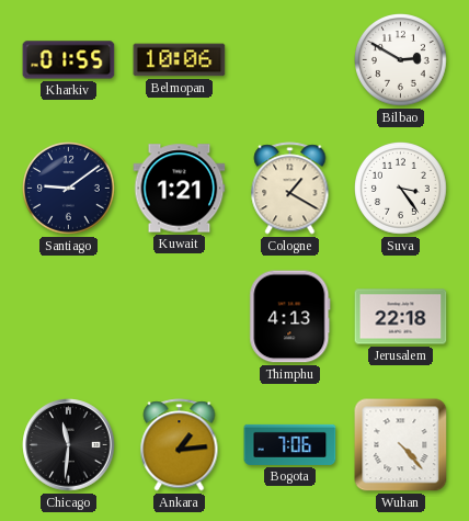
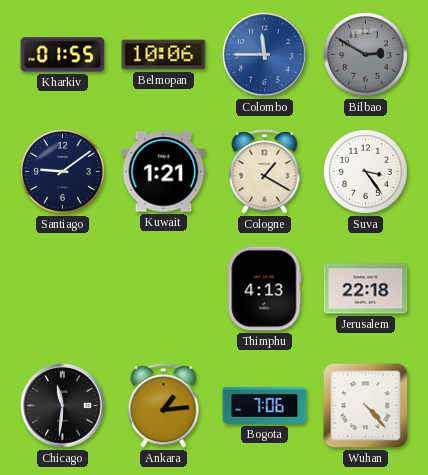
Colombo: none -> 11:45
Bilbao dial: white -> grey
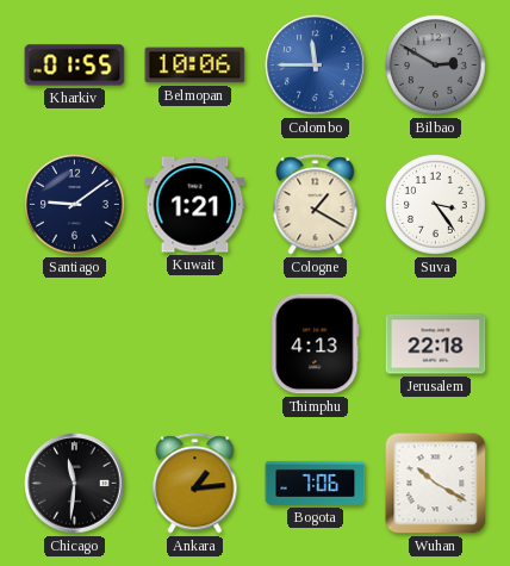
Wuhan: 4:23 -> 10:20
